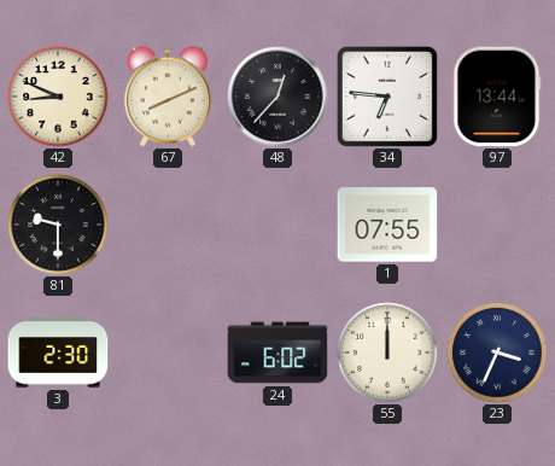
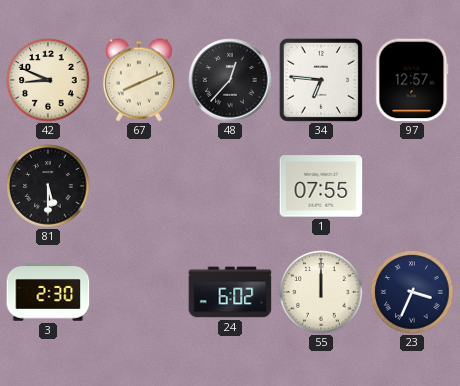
97: 13:44 -> 12:57
81: 9:30 -> 5:30
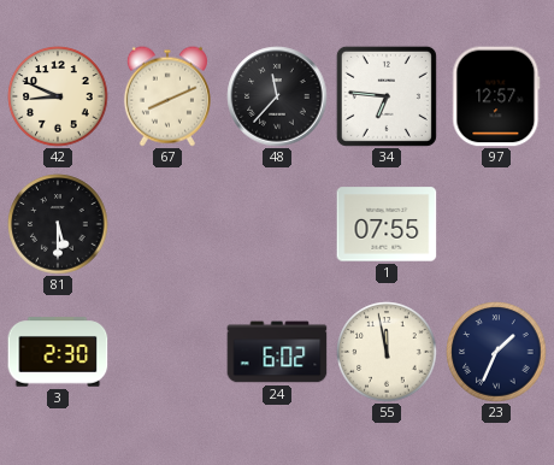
48: 12:37 -> 11:37
55: 12:00 -> 11:58
23: 3:34 -> 1:34
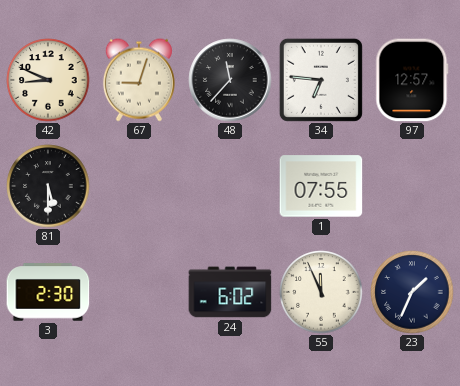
67: 8:11 -> 9:03
55: 11:58 -> 11:56
